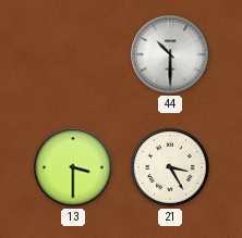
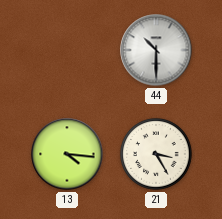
13: 3:30 -> 4:16
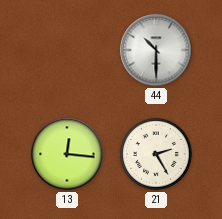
13: 4:16 -> 12:16
21: 3:25 -> 2:25
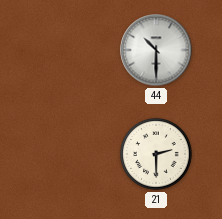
13: 12:16 -> none
21: 2:25 -> 2:30
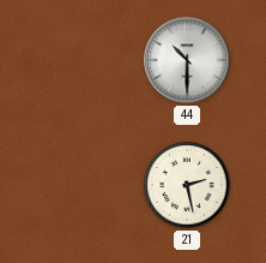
21: 2:30 -> 2:28
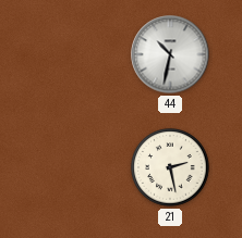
44: 10:30 -> 10:32
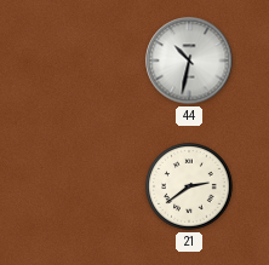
21: 2:28 -> 2:39
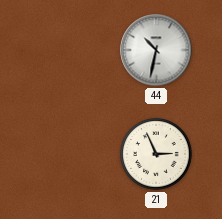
21: 2:39 -> 2:56
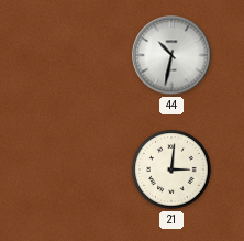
21: 2:56 -> 3:01
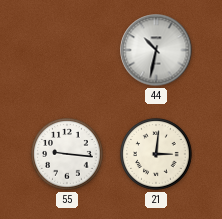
55: none -> 9:16
